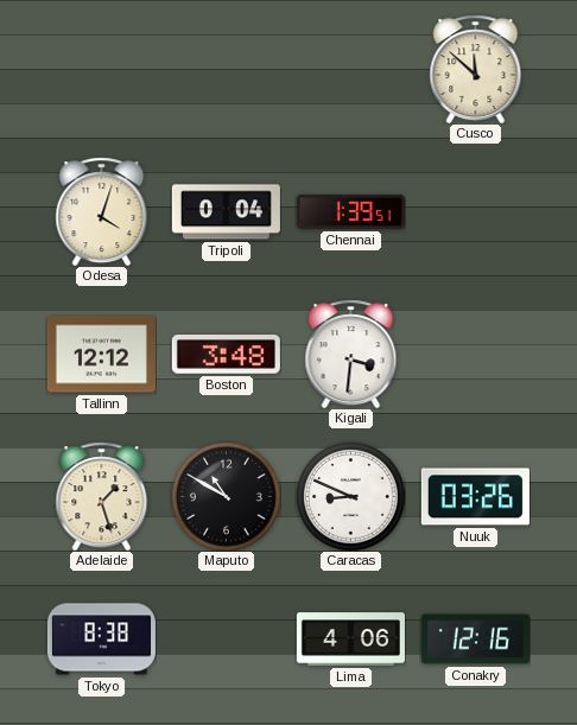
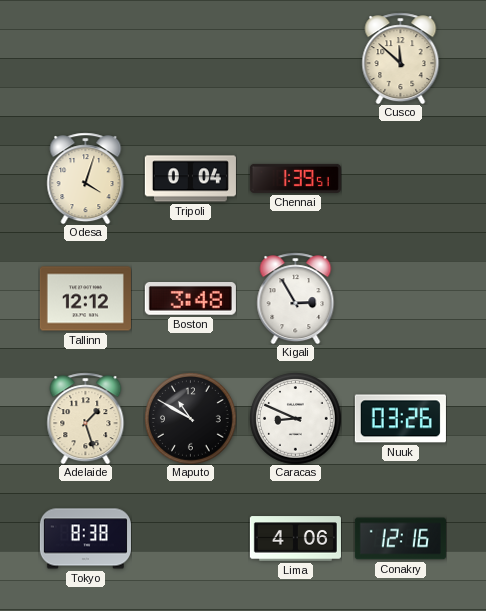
Kigali: 3:31 -> 2:55
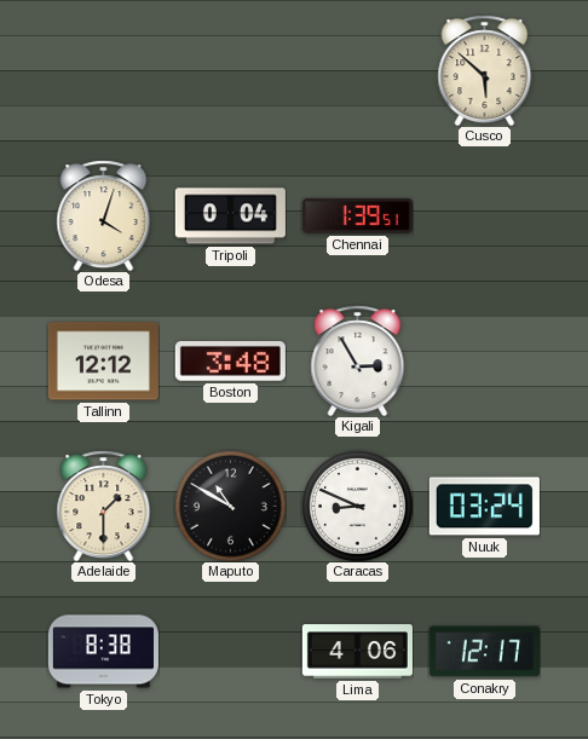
Cusco: 11:52 -> 5:52
Adelaide: 1:27 -> 1:30
Nuuk: 03:26 -> 03:24
Conakry: 12:16 -> 12:17
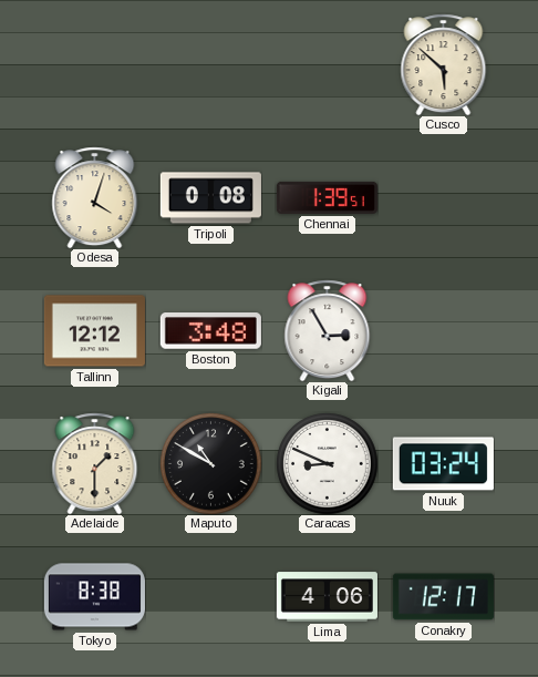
Tripoli: 0:04 -> 0:08
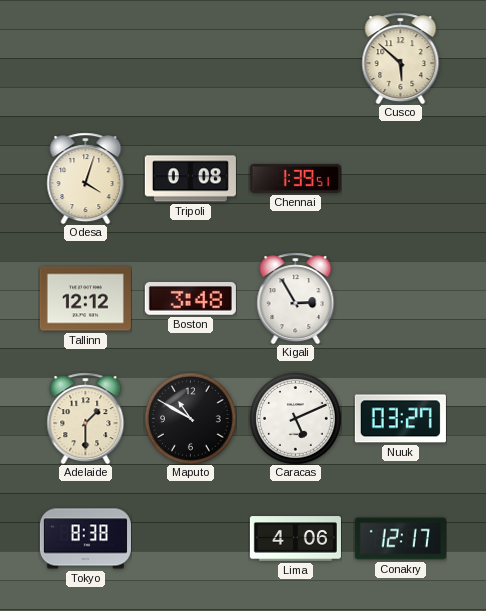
Caracas: 8:49 -> 5:11
Nuuk: 03:24 -> 03:27
